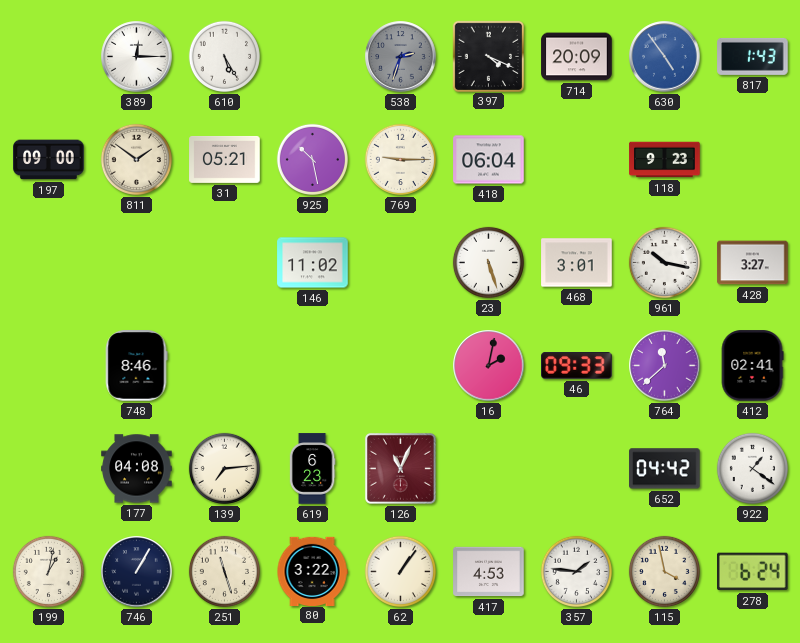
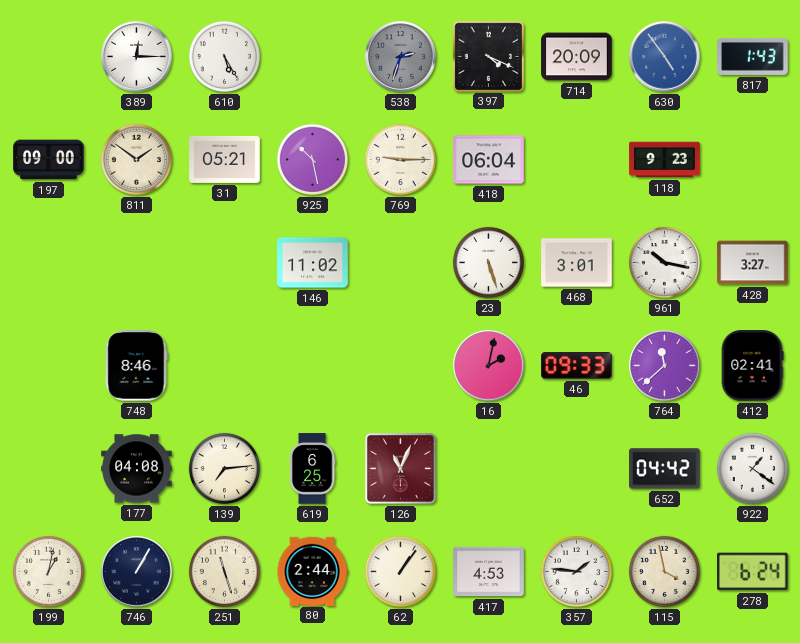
619: 6:23 -> 6:25
80: 3:22 -> 2:44
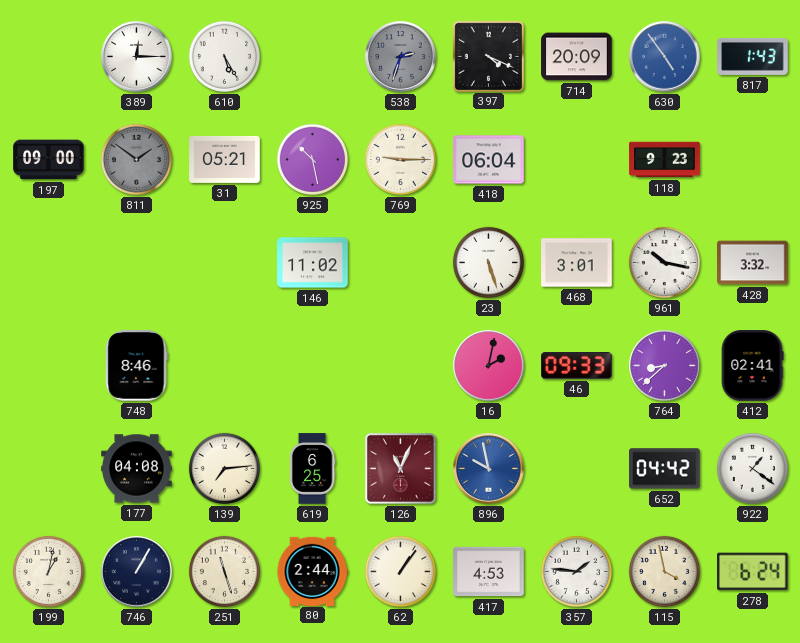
811 dial: cream -> grey
428: 3:27 -> 3:32
764: 11:38 -> 8:38
896: none -> 9:58
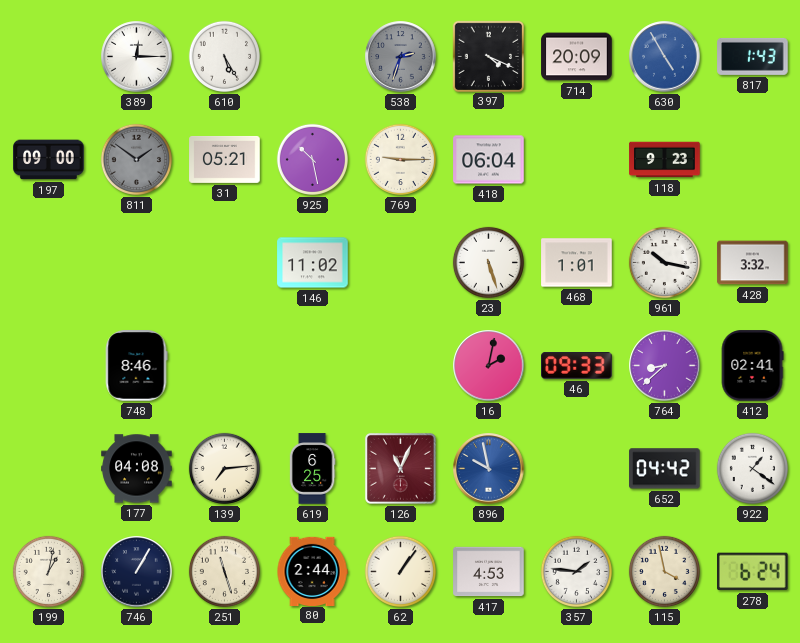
630: 4:54 -> 4:55
468: 3:01 -> 1:01
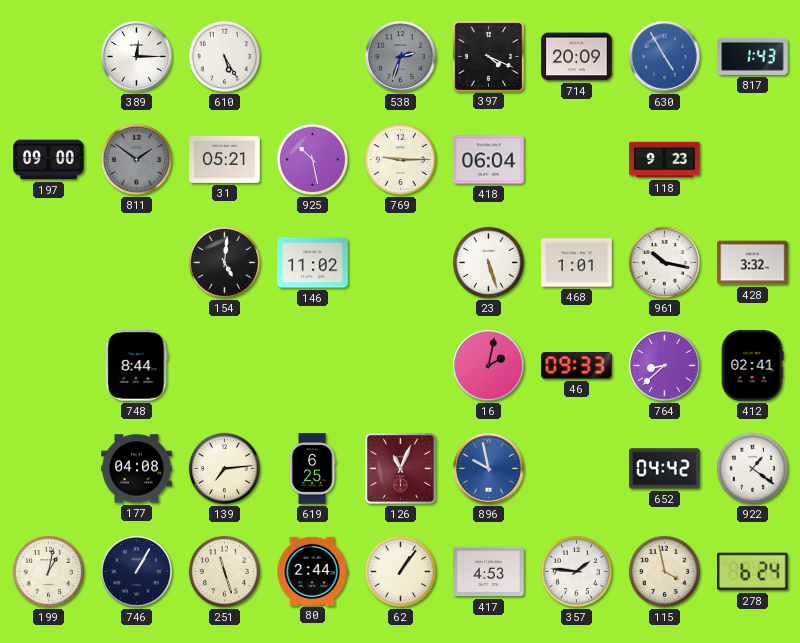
154: none -> 5:01
748: 8:46 -> 8:44
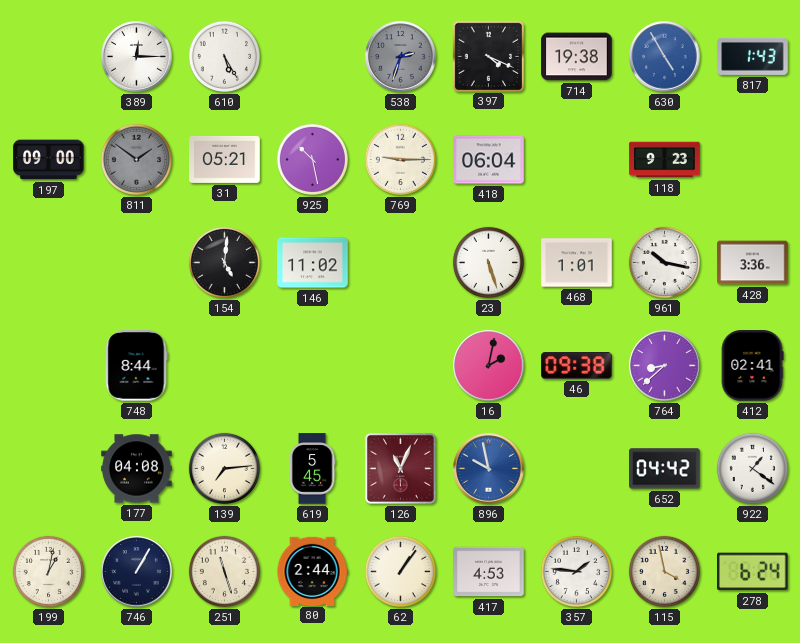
714: 20:09 -> 19:38
428: 3:32 -> 3:36
46: 09:33 -> 09:38
619: 6:25 -> 5:45
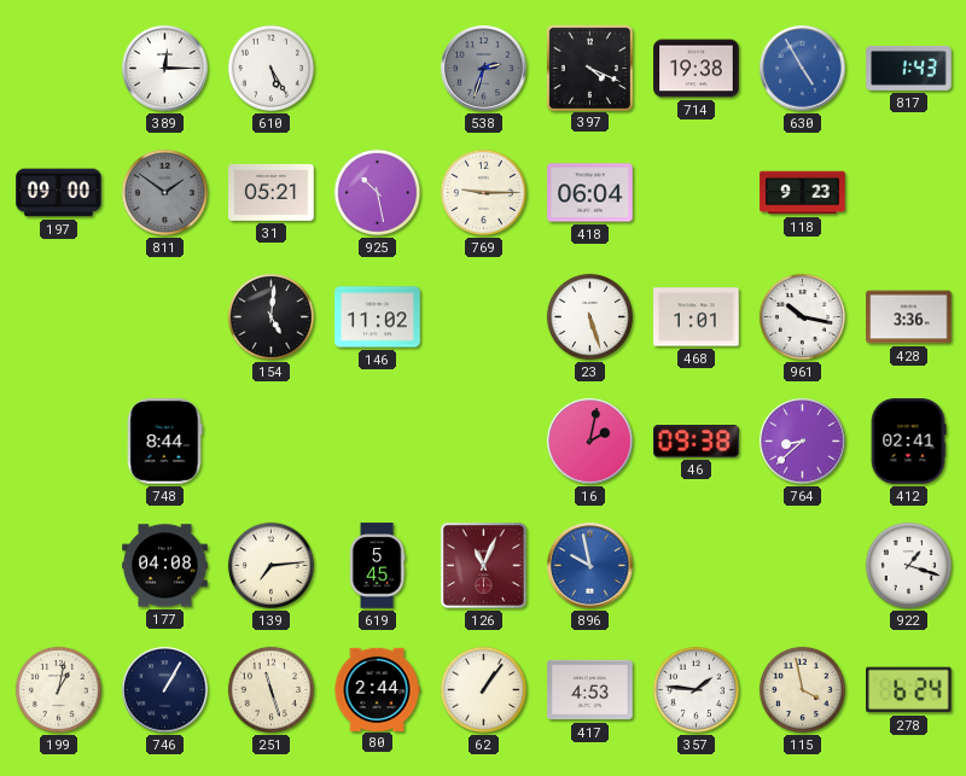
652: 04:42 -> none
922: 1:21 -> 1:18
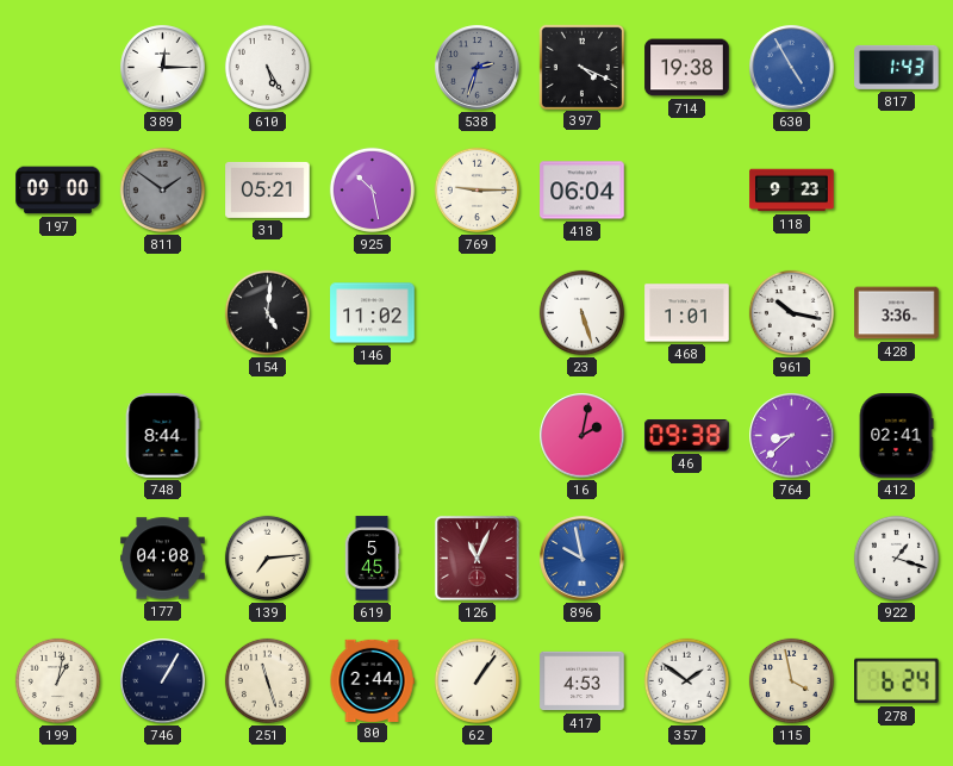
357: 1:46 -> 1:51
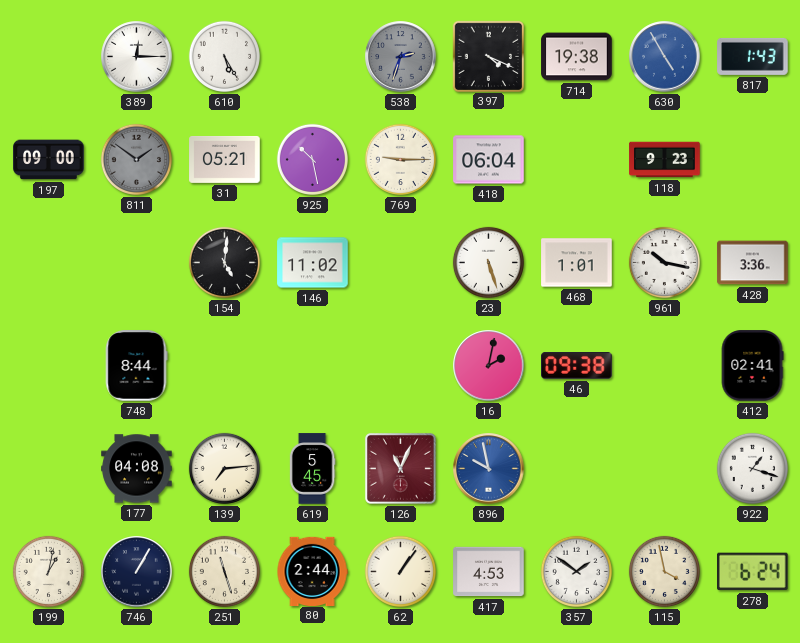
764: 8:38 -> none
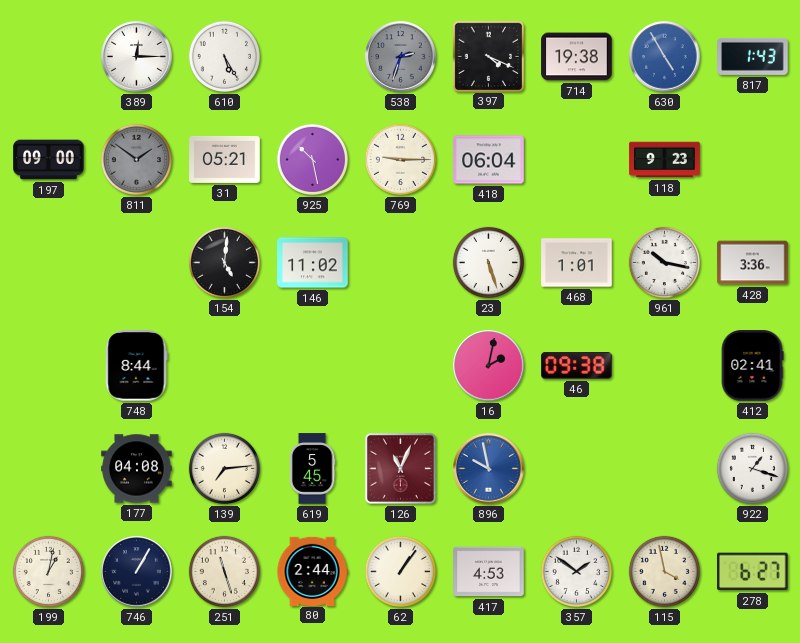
278: 6:24 -> 6:27
